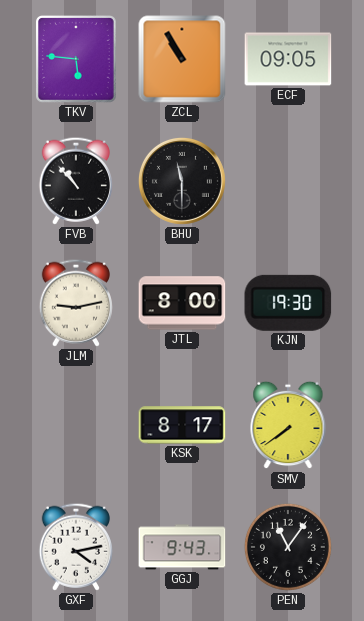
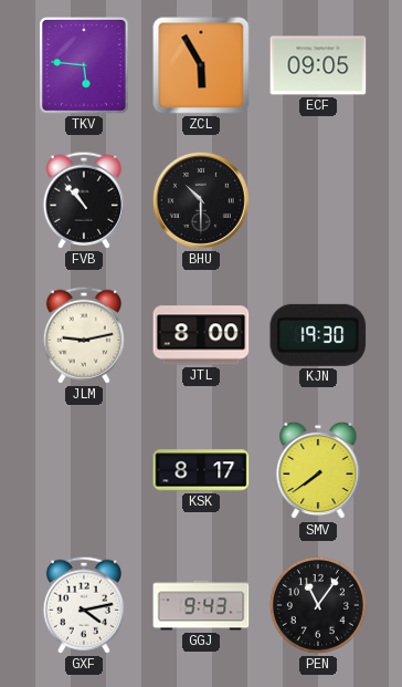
ZCL: 10:55 -> 5:55
BHU: 11:30 -> 10:30
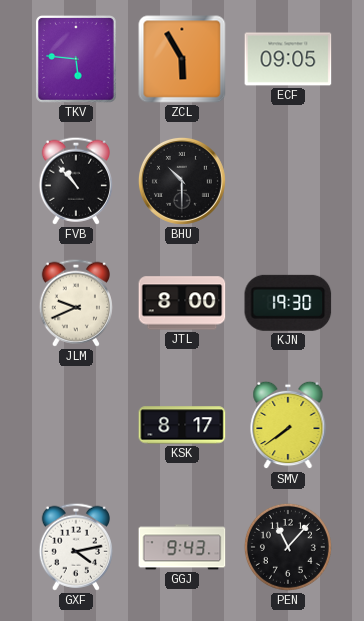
JLM: 9:13 -> 9:41
PEN: 11:06 -> 11:07
